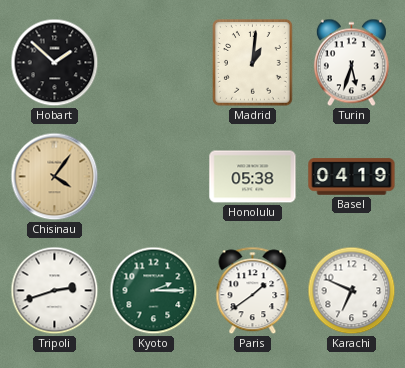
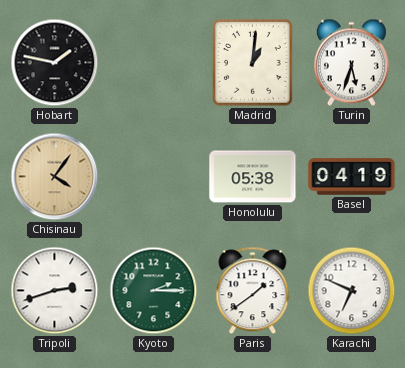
Hobart: 1:52 -> 1:47
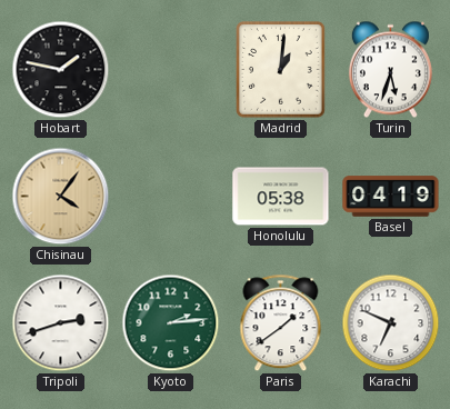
Kyoto: 2:15 -> 2:14
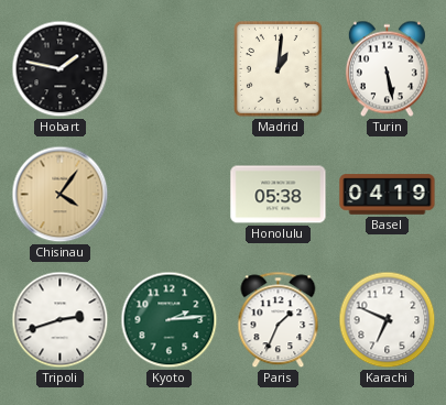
Turin: 5:33 -> 5:28
Paris: 1:39 -> 1:34
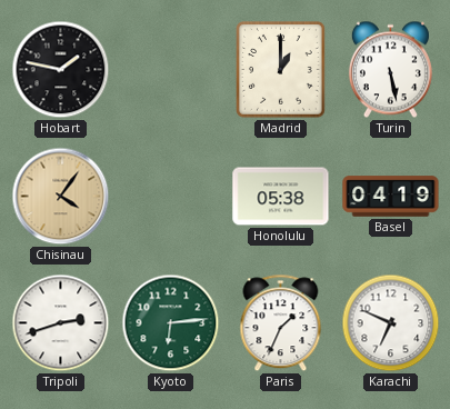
Madrid: 1:01 -> 1:00
Kyoto: 2:14 -> 6:14
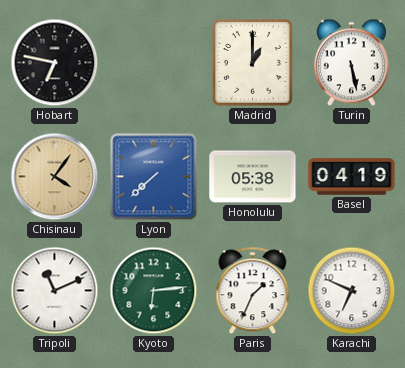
Hobart: 1:47 -> 6:47
Lyon: none -> 7:38
Tripoli: 2:42 -> 11:11
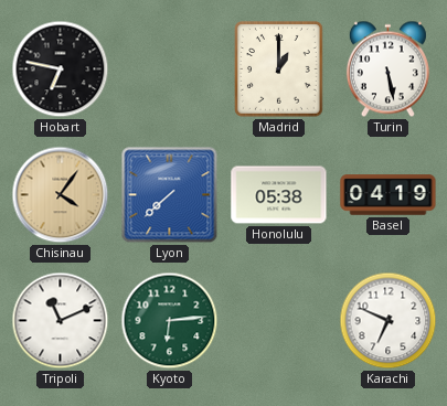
Paris: 1:34 -> none
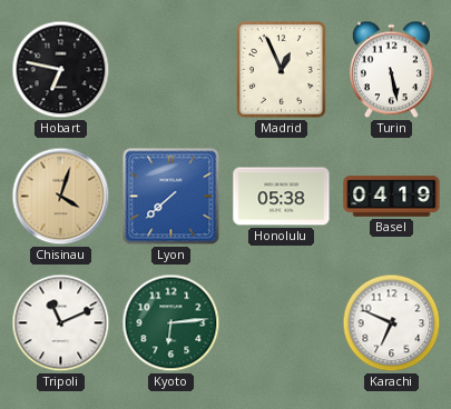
Madrid: 1:00 -> 12:56
Chisinau: 4:06 -> 4:03
